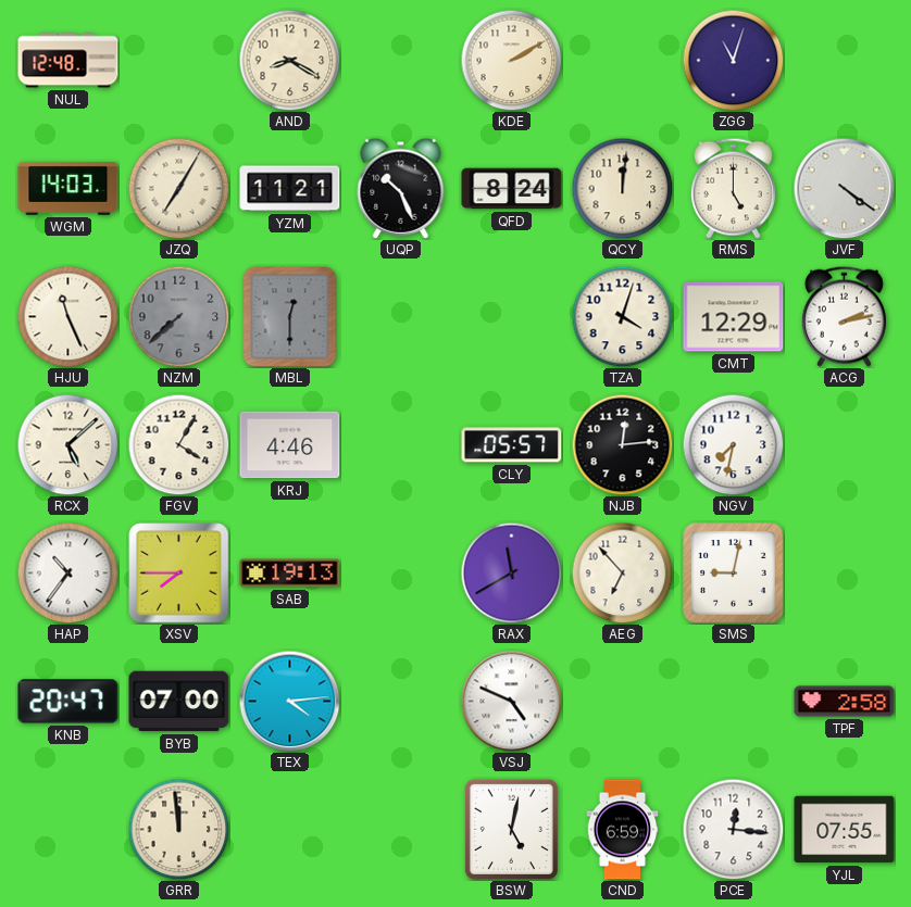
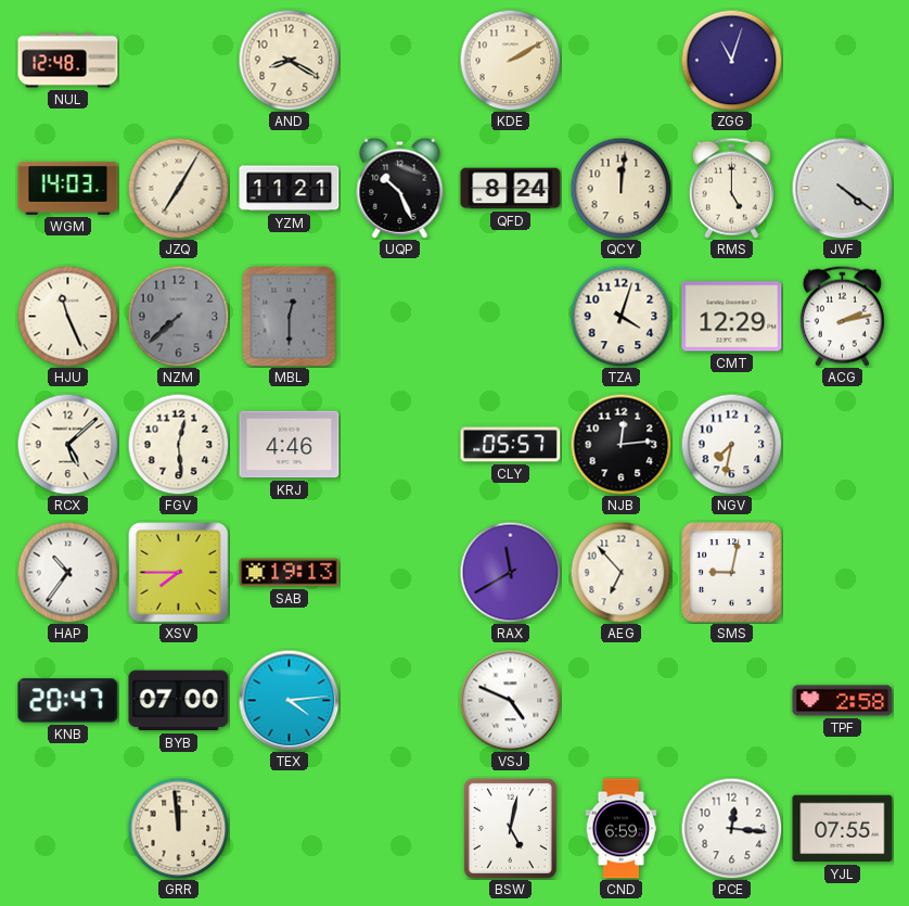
FGV: 4:05 -> 12:29
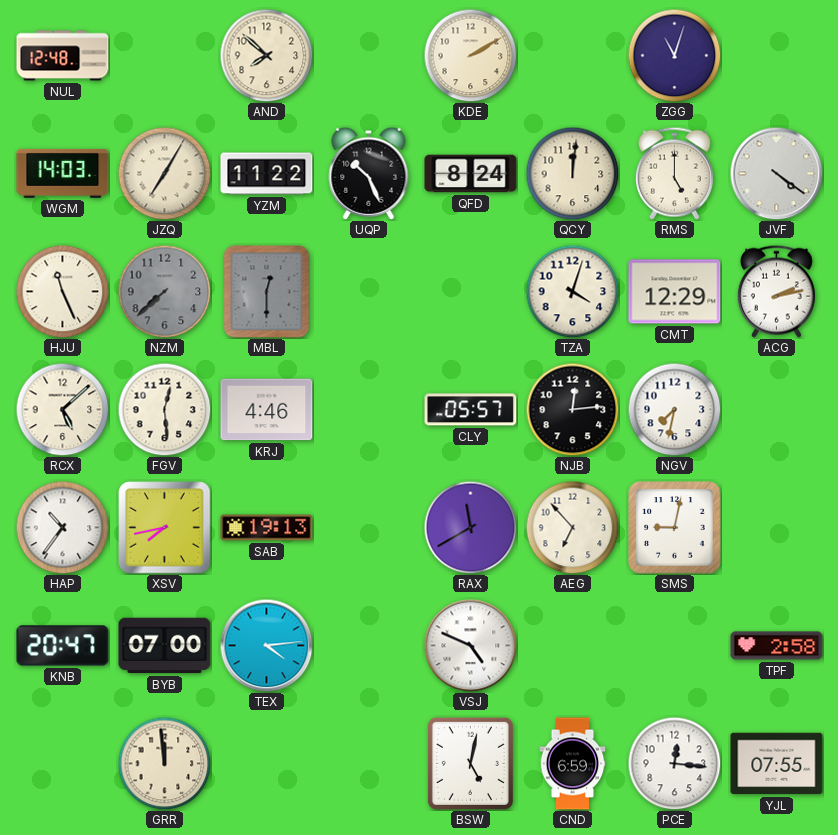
AND: 8:20 -> 7:52
YZM: 11:21 -> 11:22
XSV: 7:45 -> 7:43
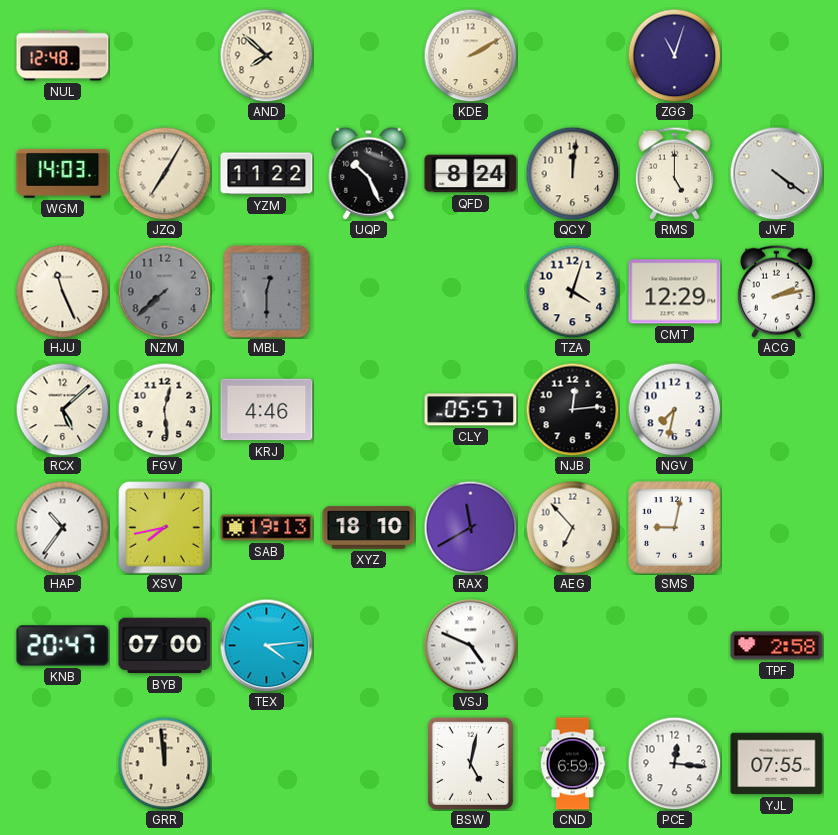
XYZ: none -> 18:10
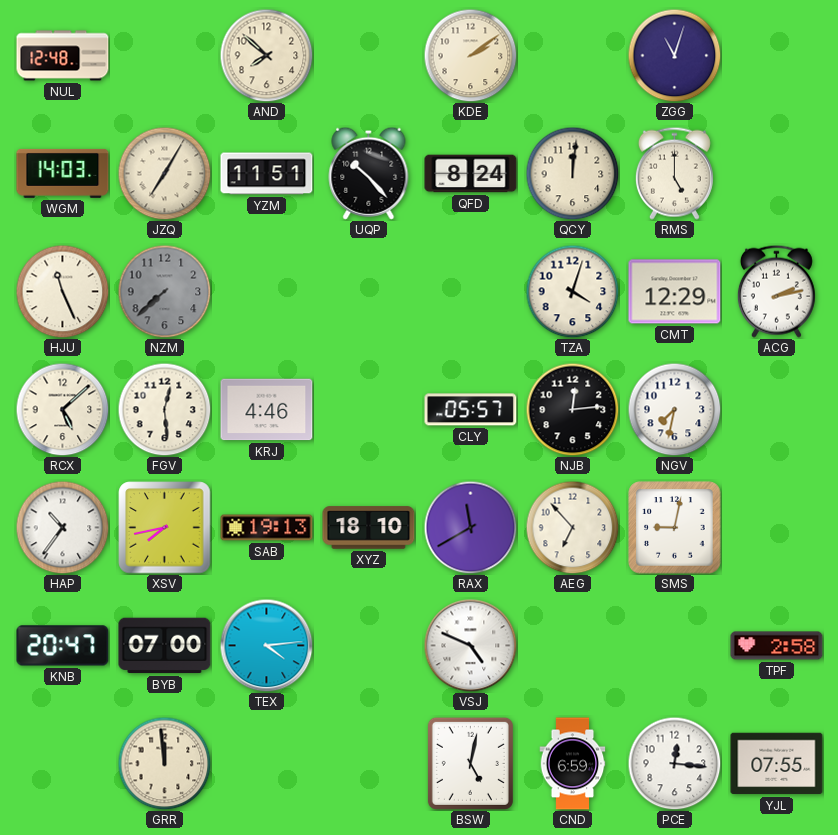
KDE: 2:10 -> 2:09
YZM: 11:22 -> 11:51
UQP: 10:26 -> 10:23
JVF: 4:21 -> none
MBL: 12:30 -> none
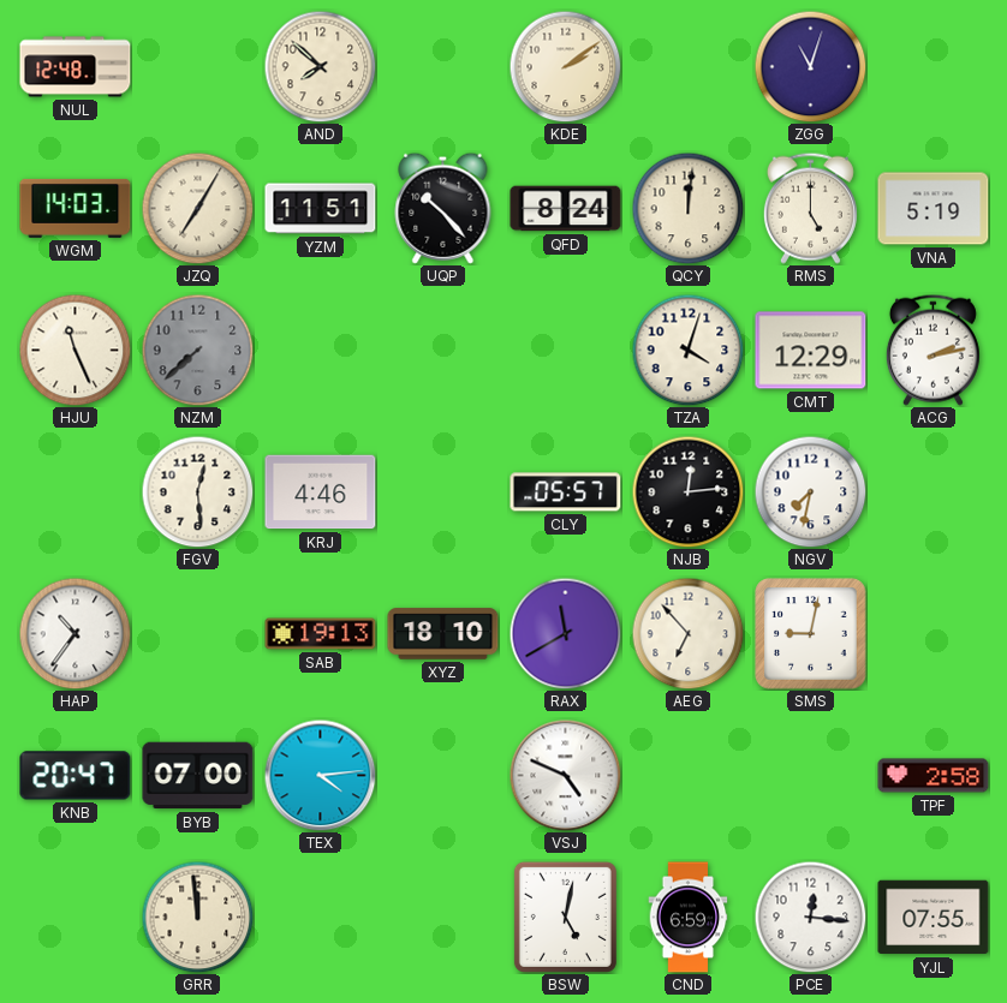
VNA: none -> 5:19
RCX: 5:08 -> none
XSV: 7:43 -> none
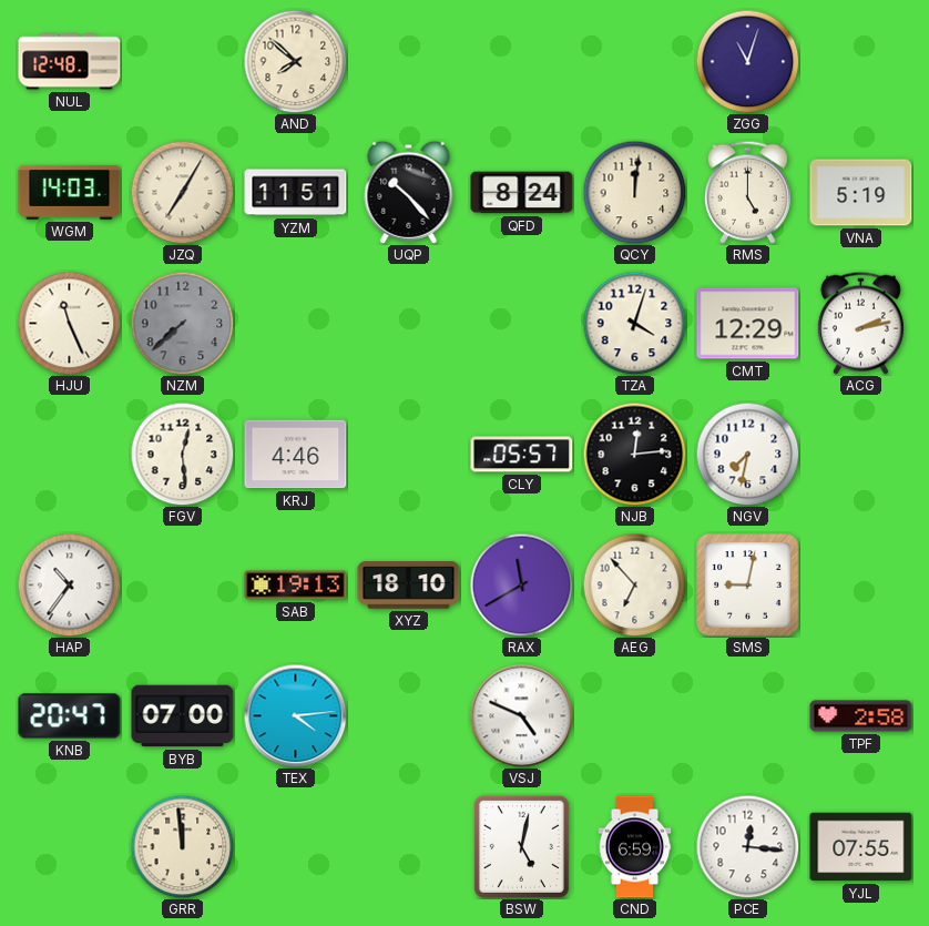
KDE: 2:09 -> none
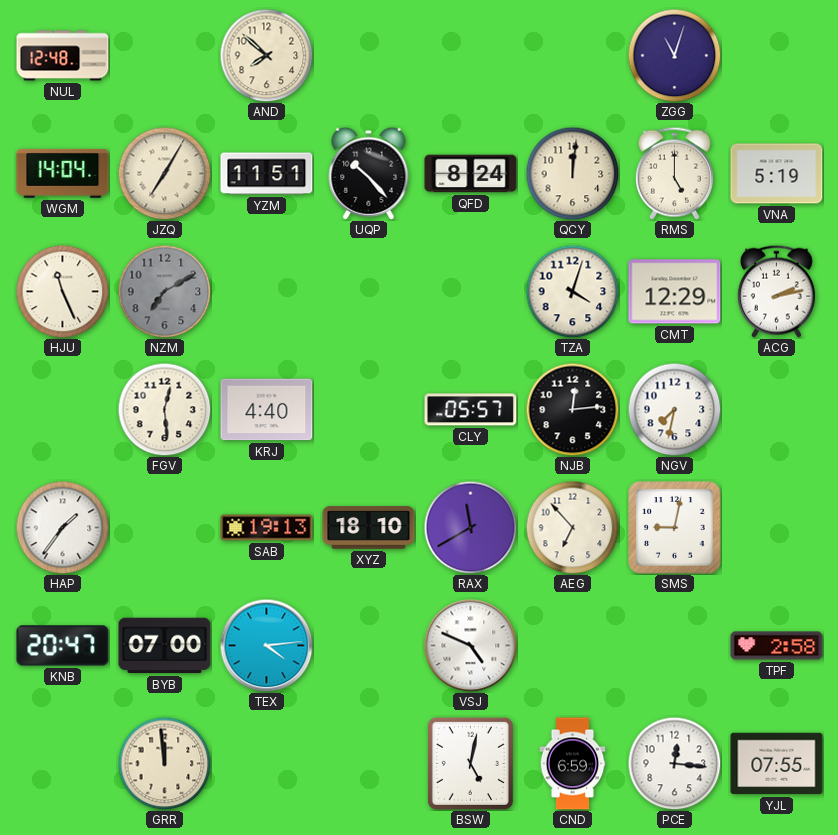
WGM: 14:03 -> 14:04
NZM: 7:38 -> 7:10
KRJ: 4:46 -> 4:40
HAP: 10:36 -> 1:36
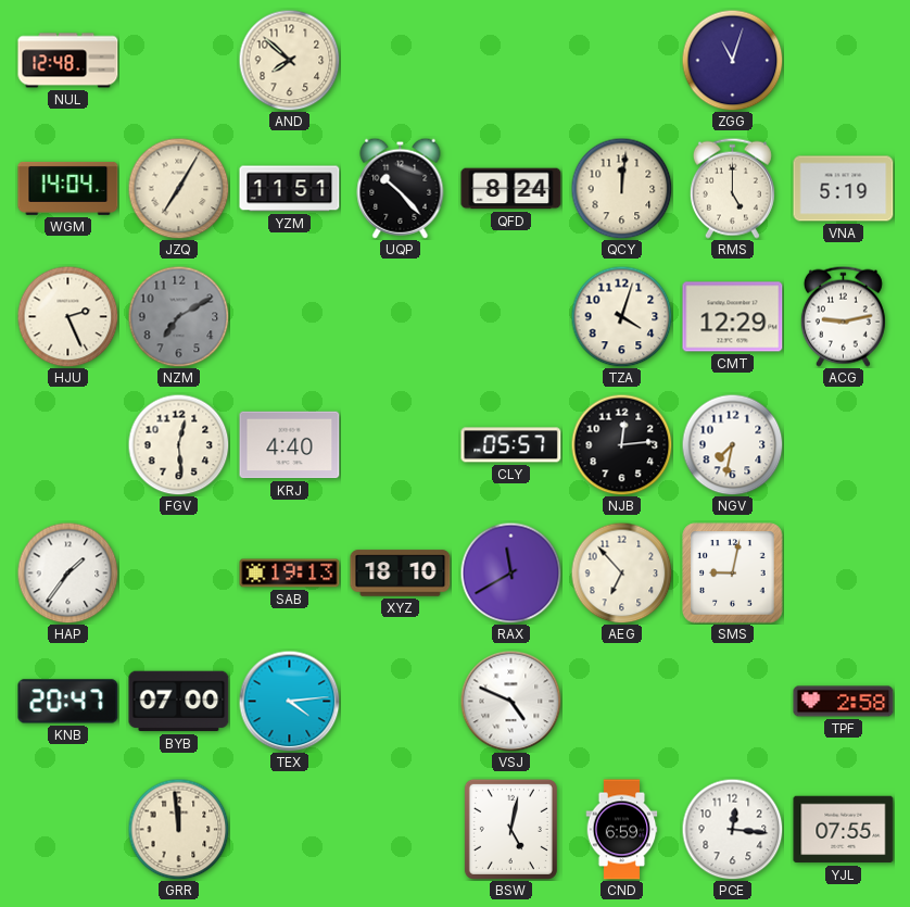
HJU: 11:26 -> 2:26
ACG: 2:13 -> 9:13
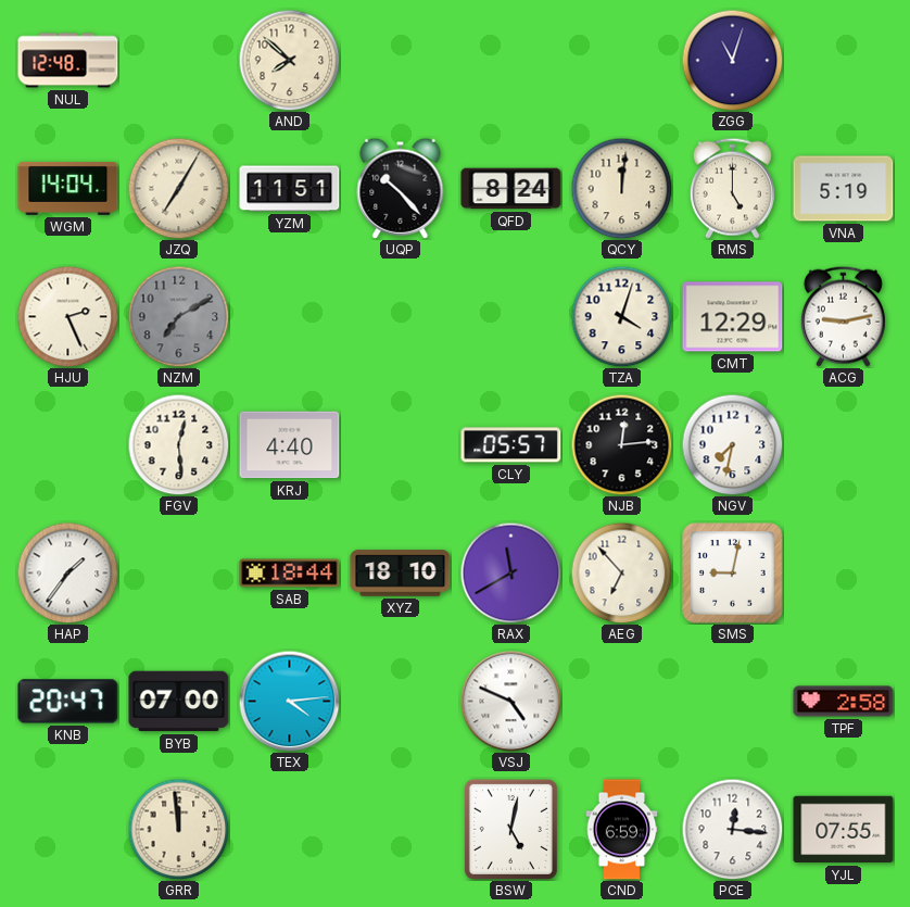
SAB: 19:13 -> 18:44
